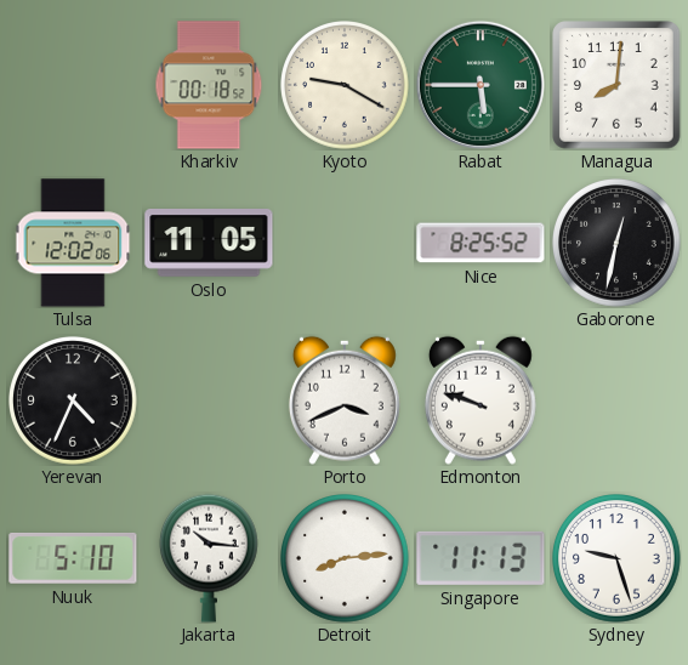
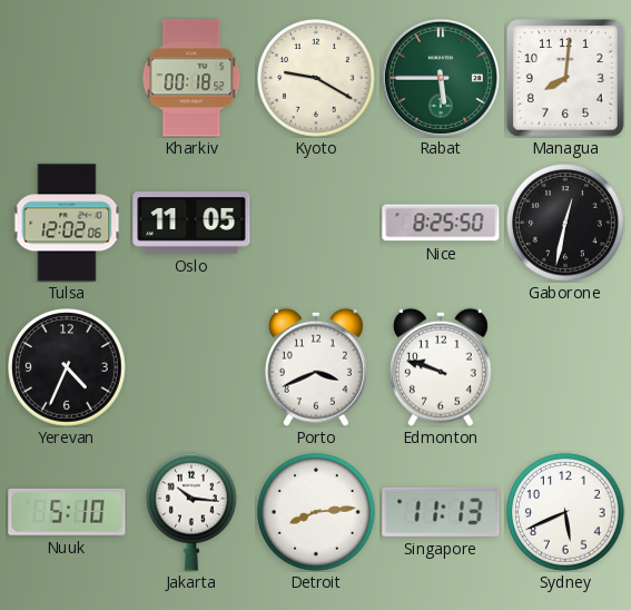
Nice: 8:25:52 -> 8:25:50
Sydney: 9:27 -> 5:41
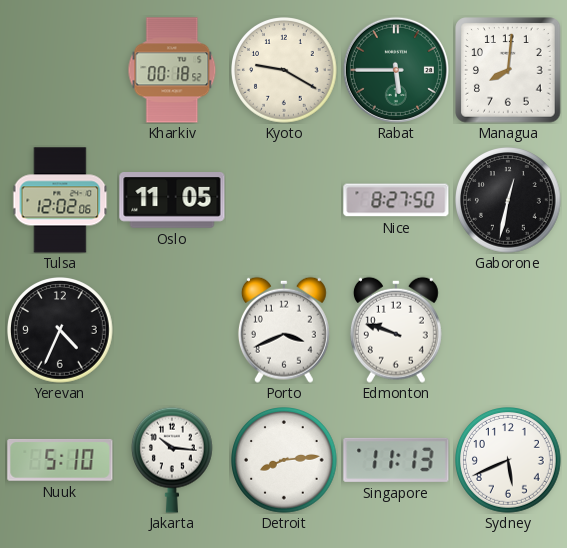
Nice: 8:25 -> 8:27
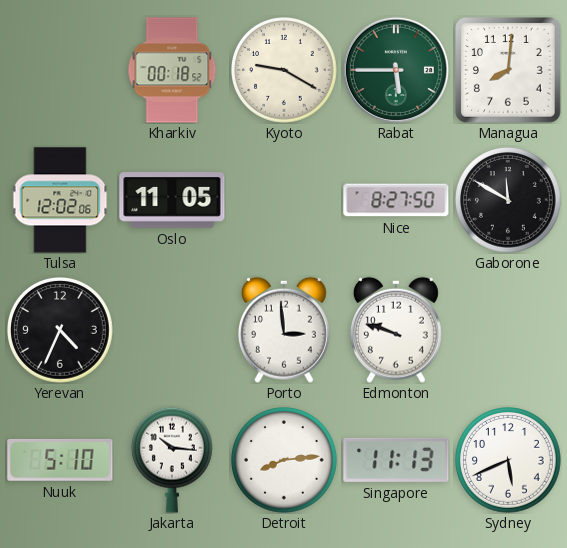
Gaborone: 12:32 -> 11:50
Porto: 3:41 -> 2:59
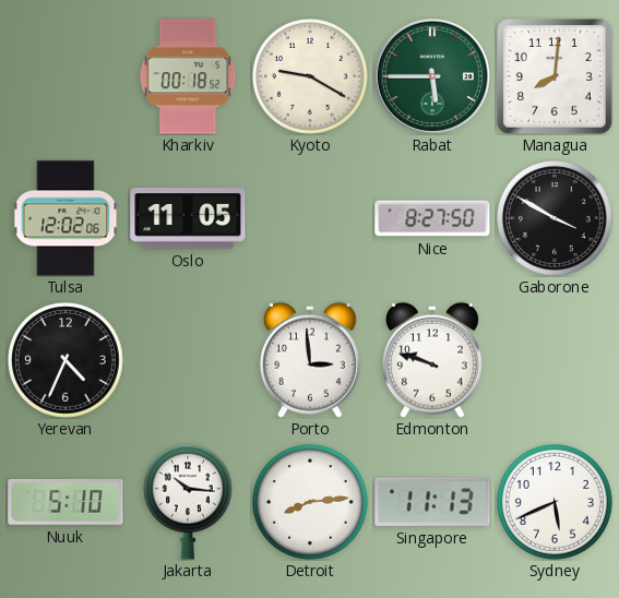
Gaborone: 11:50 -> 3:50
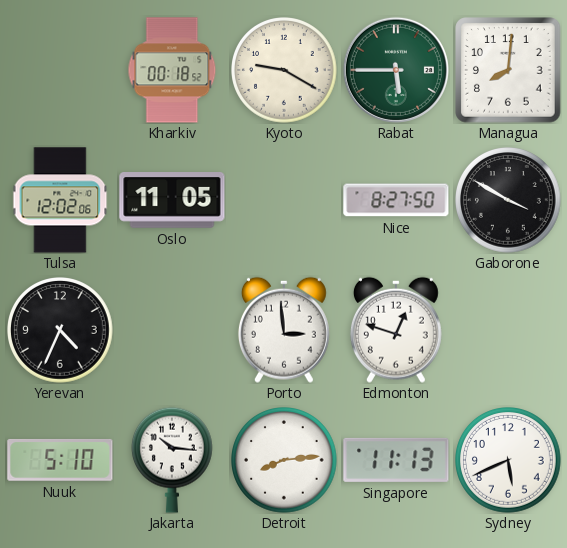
Edmonton: 9:48 -> 12:48
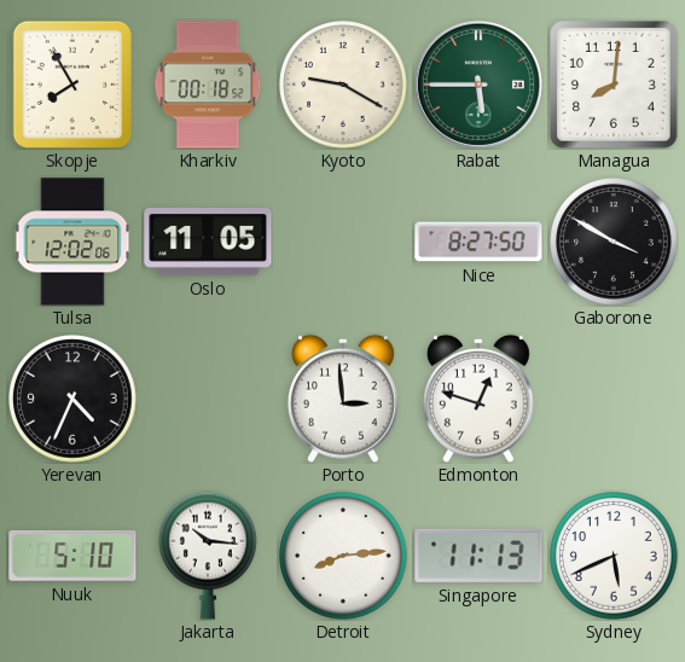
Skopje: none -> 7:55
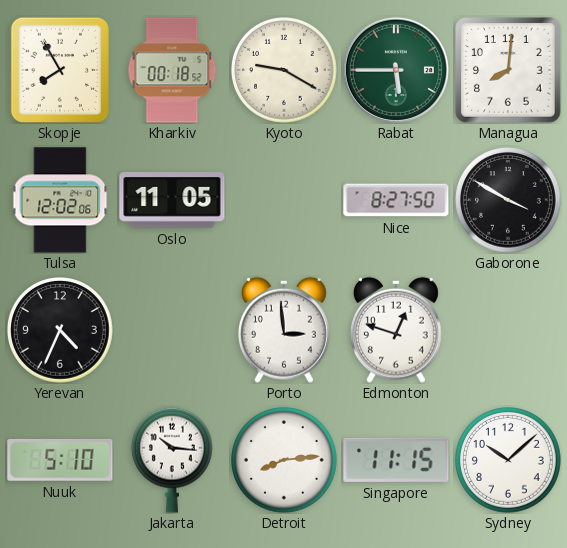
Singapore: 11:13 -> 11:15
Sydney: 5:41 -> 10:08
